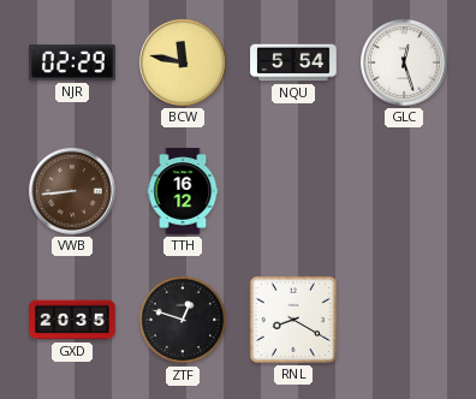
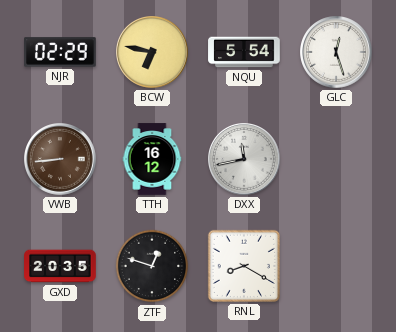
BCW: 11:47 -> 6:47
DXX: none -> 11:43
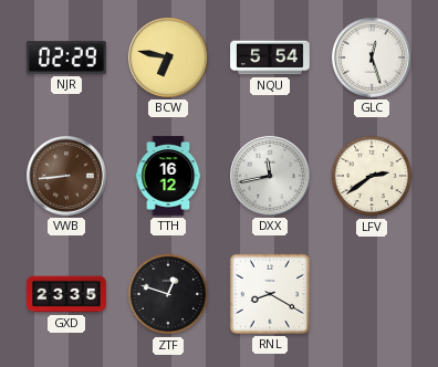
LFV: none -> 2:39
GXD: 20:35 -> 23:35
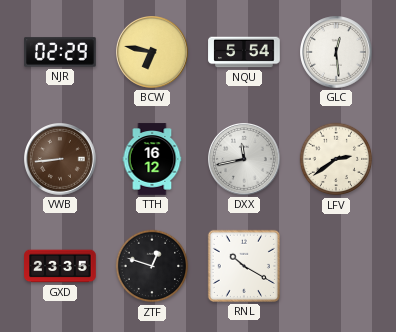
GLC: 12:27 -> 12:29
RNL: 8:20 -> 10:20
